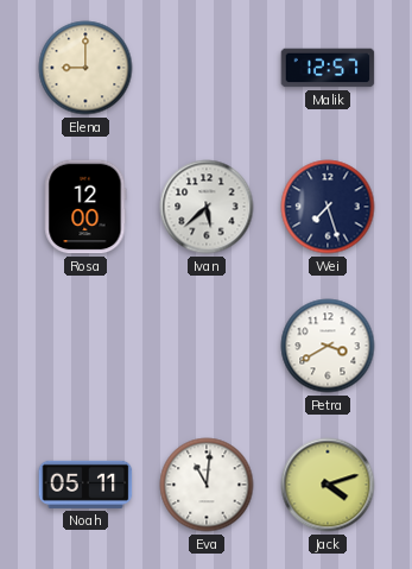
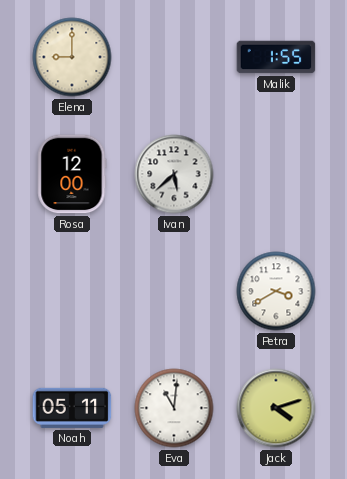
Malik: 12:57 -> 1:55
Wei: 7:27 -> none
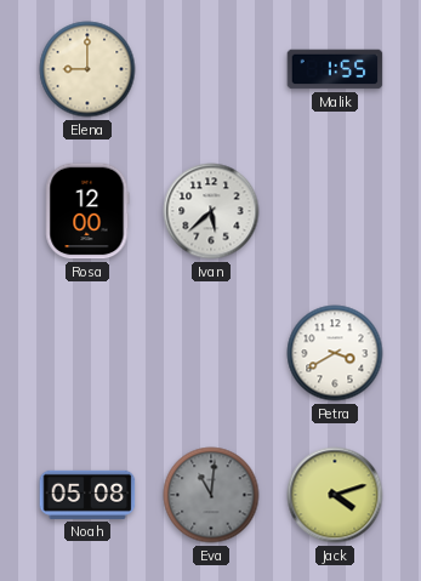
Noah: 05:11 -> 05:08
Eva dial: white -> grey
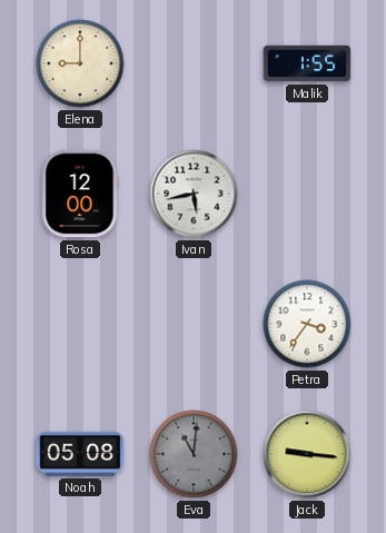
Ivan: 5:38 -> 5:43
Petra: 3:40 -> 3:36
Jack: 4:12 -> 9:16
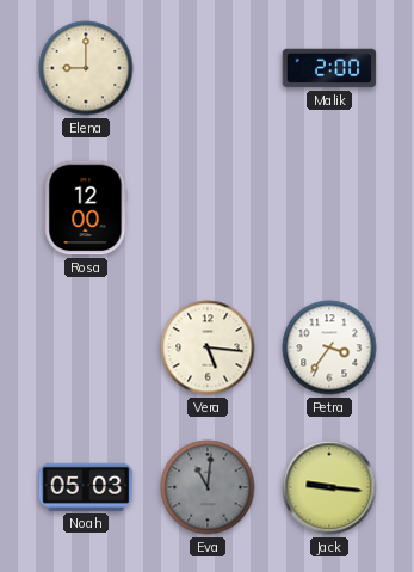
Malik: 1:55 -> 2:00
Ivan: 5:43 -> none
Vera: none -> 5:16
Noah: 05:08 -> 05:03
